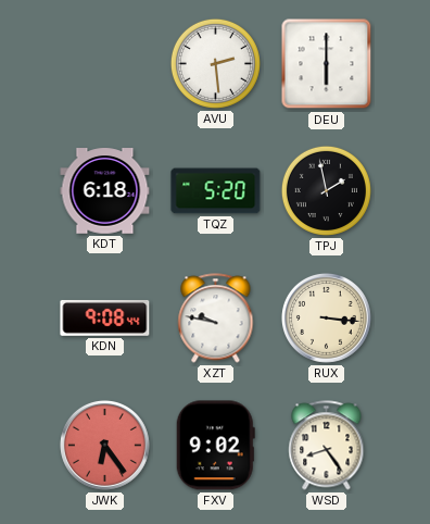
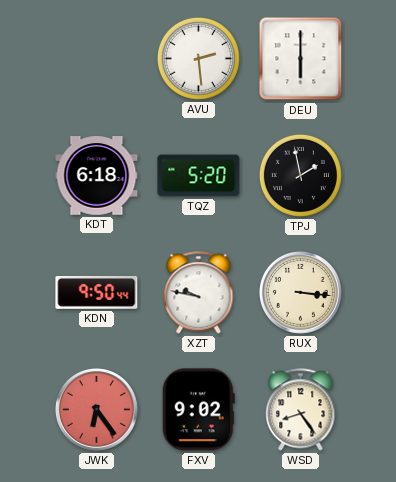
KDN: 9:08 -> 9:50
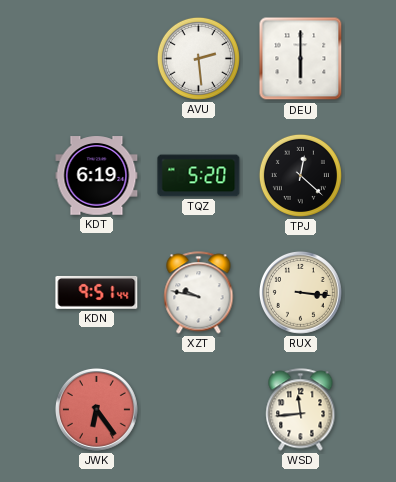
KDT: 6:18 -> 6:19
TPJ: 1:58 -> 12:22
KDN: 9:50 -> 9:51
FXV: 9:02 -> none
WSD: 8:24 -> 11:44
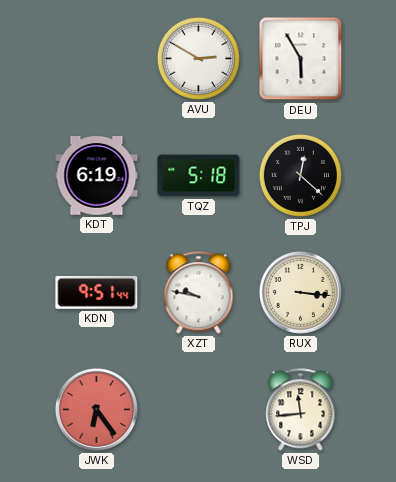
AVU: 2:29 -> 2:50
DEU: 6:00 -> 5:55
TQZ: 5:20 -> 5:18
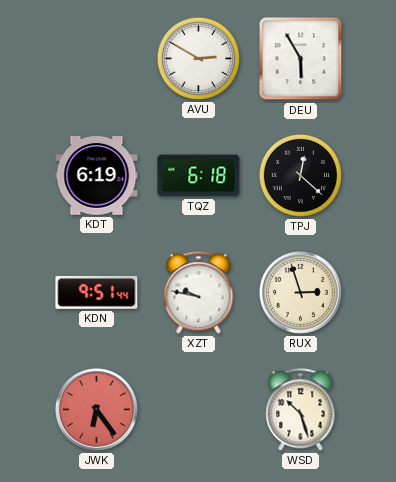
TQZ: 5:18 -> 6:18
RUX: 3:16 -> 2:57
WSD: 11:44 -> 10:27
